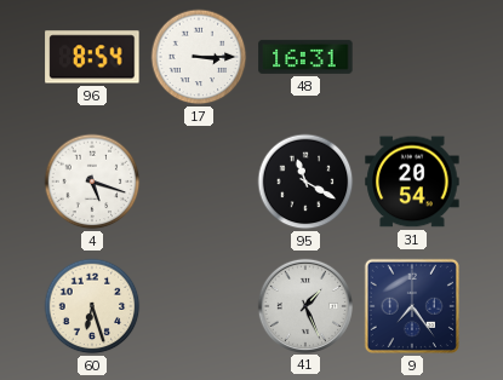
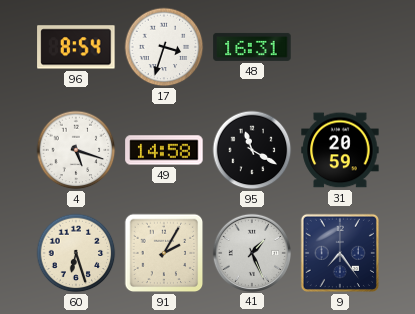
17: 3:15 -> 3:33
49: none -> 14:58
31: 20:54 -> 20:59
91: none -> 2:05
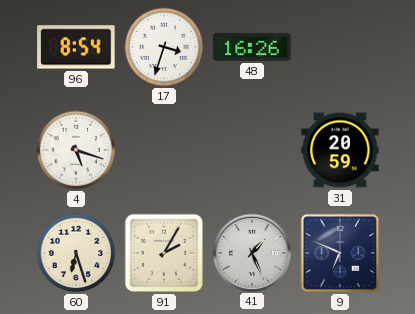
48: 16:31 -> 16:26
49: 14:58 -> none
95: 11:20 -> none
9: 7:24 -> 6:49
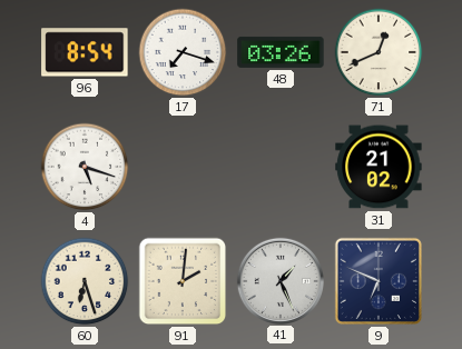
17: 3:33 -> 7:18
48: 16:26 -> 03:26
71: none -> 12:41
31: 20:59 -> 21:02
91: 2:05 -> 2:01
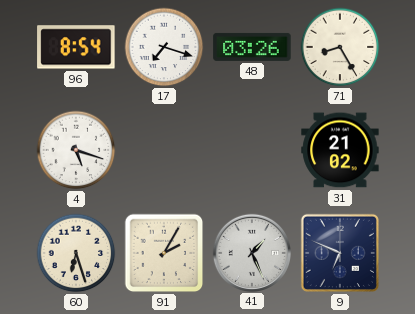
71: 12:41 -> 8:25
91: 2:01 -> 2:05
